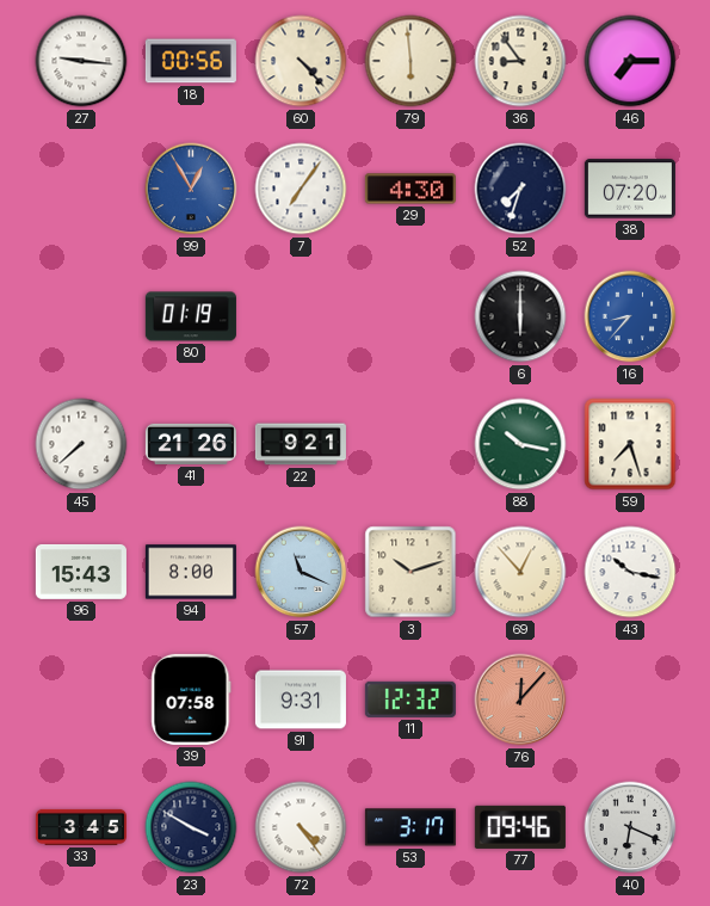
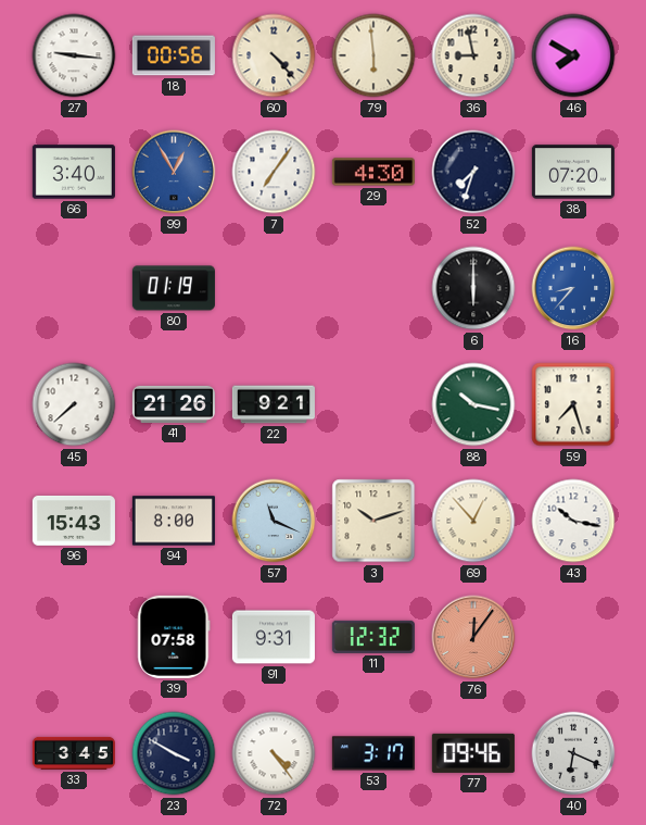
36: 8:54 -> 8:58
46: 7:15 -> 7:50
66: none -> 3:40
76: 12:07 -> 12:06
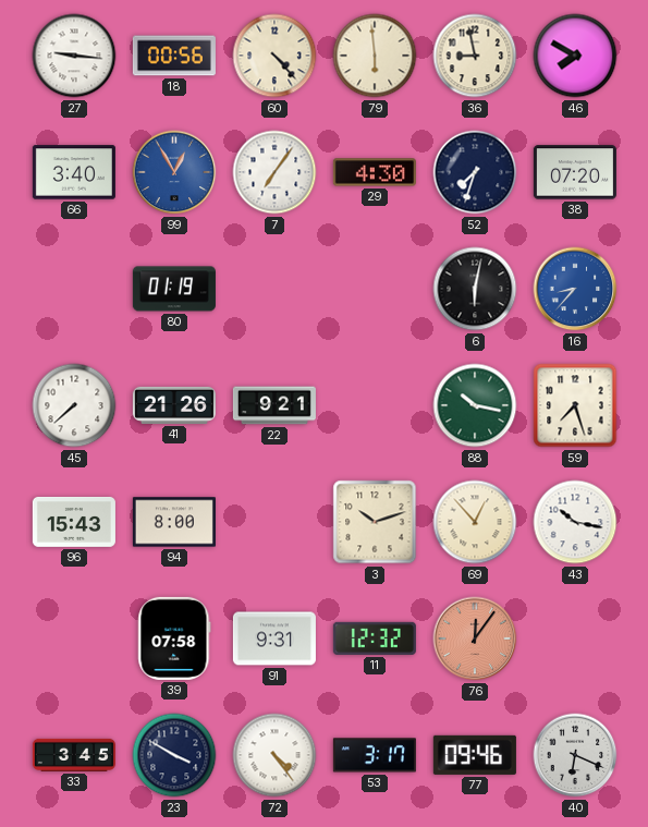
6: 6:00 -> 6:02
57: 11:19 -> none
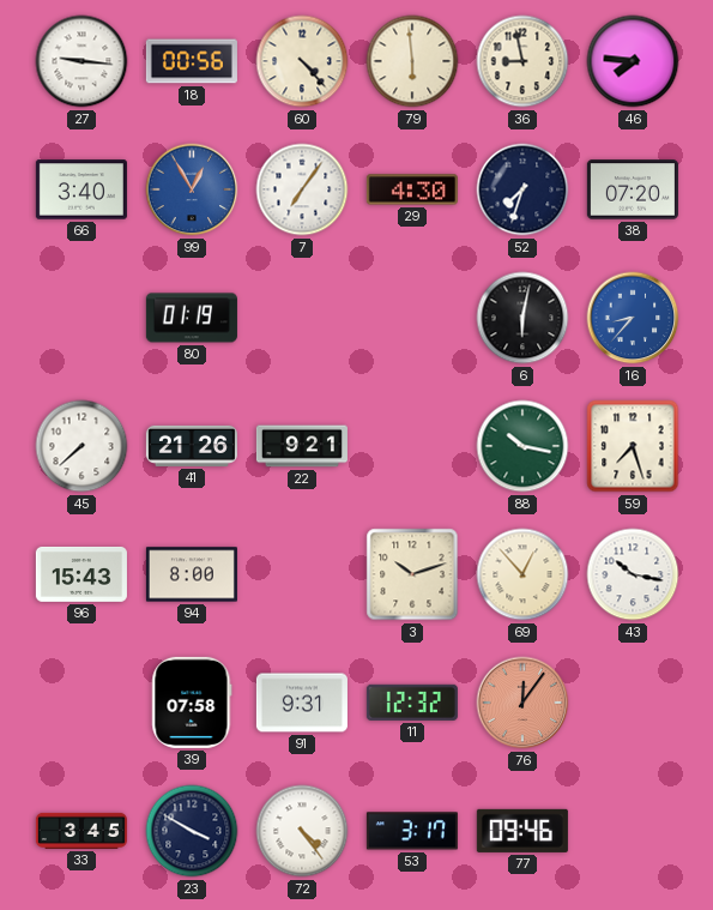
46: 7:50 -> 7:46
40: 6:19 -> none
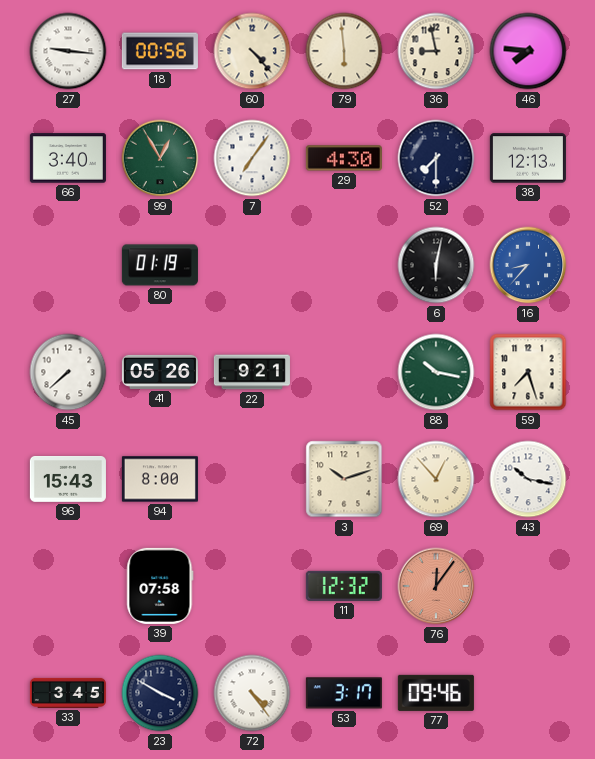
99 dial: blue -> green
52: 7:33 -> 7:30
38: 07:20 -> 12:13
41: 21:26 -> 05:26
91: 9:31 -> none
